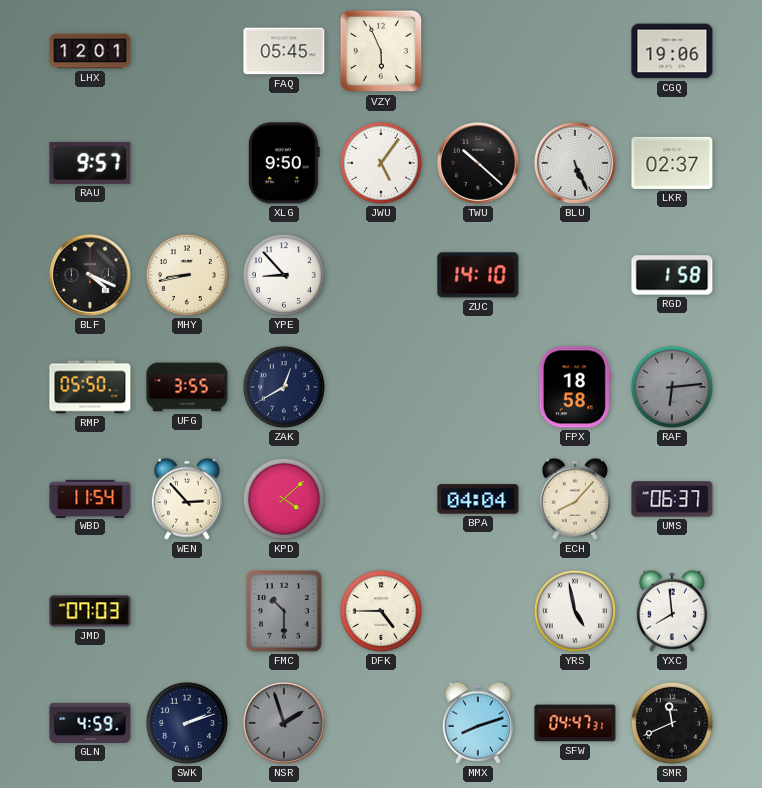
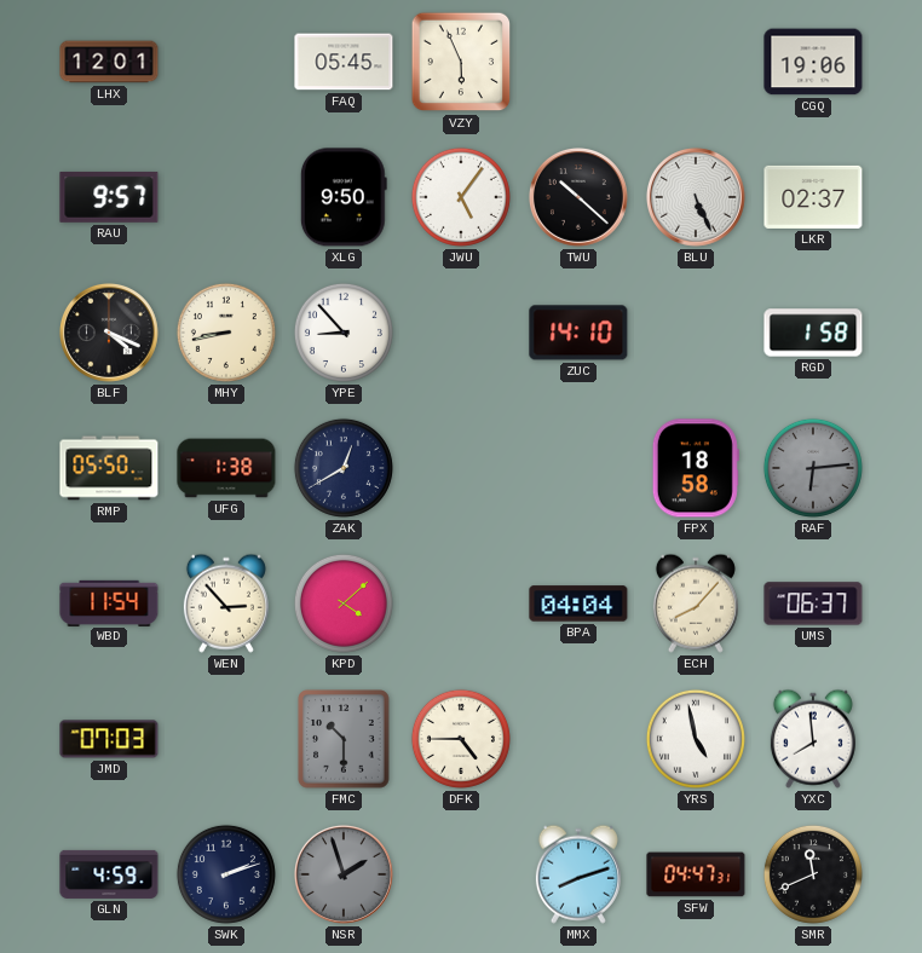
UFG: 3:55 -> 1:38
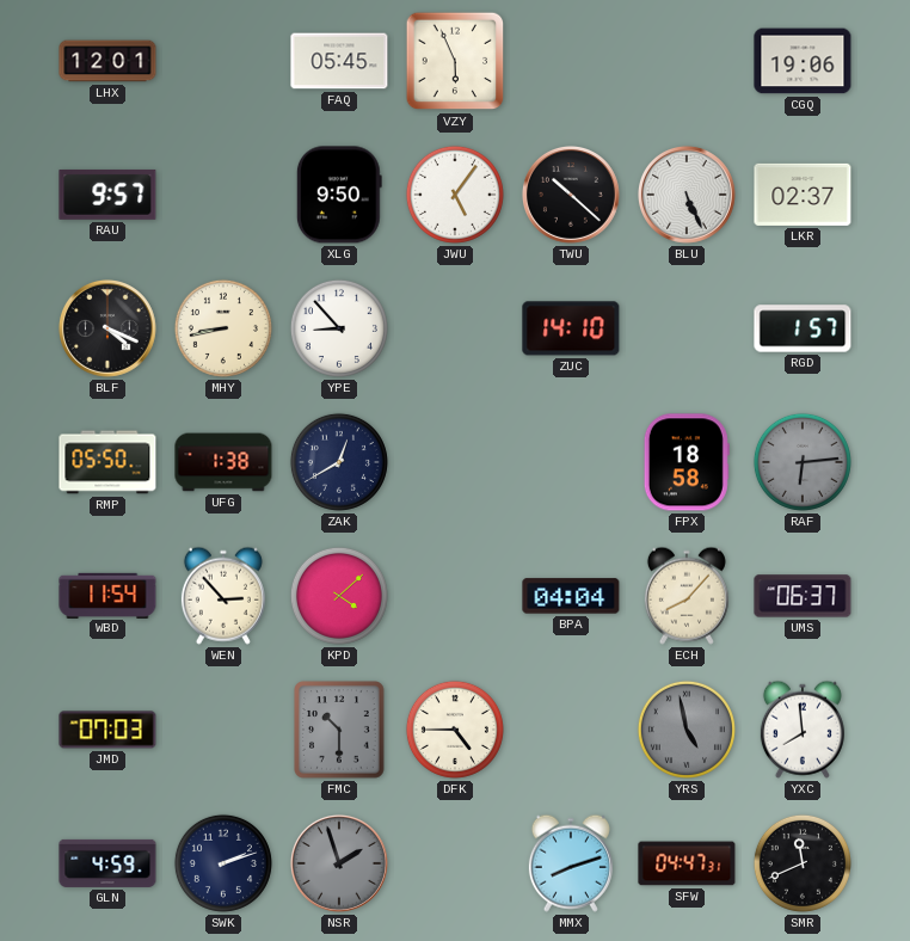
RGD: 1:58 -> 1:57
YRS dial: white -> grey
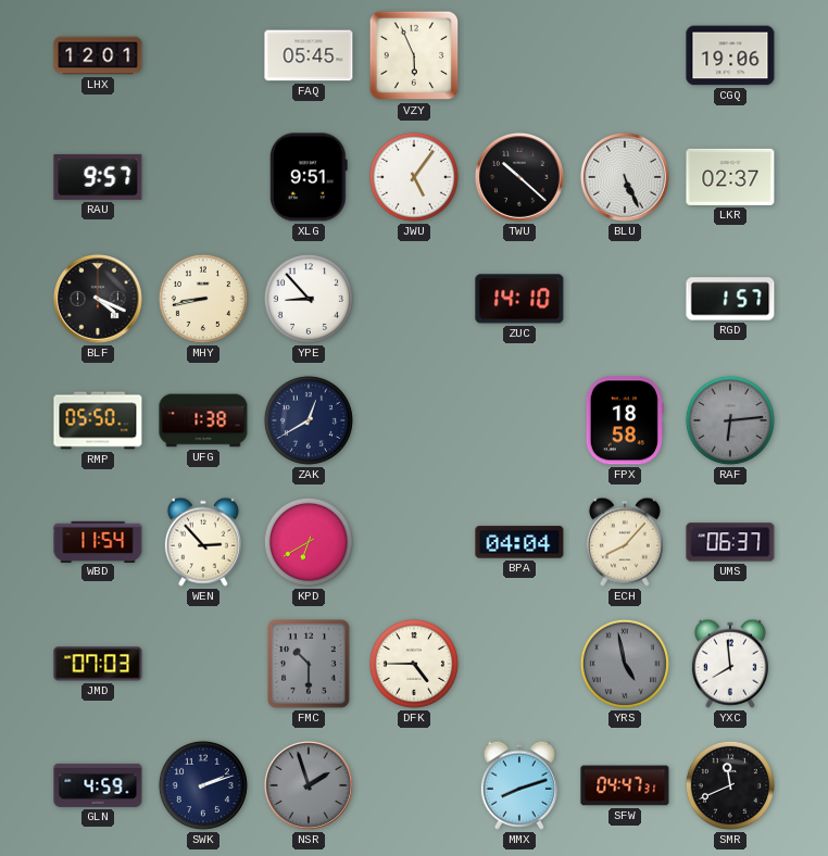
XLG: 9:50 -> 9:51
KPD: 4:08 -> 6:40
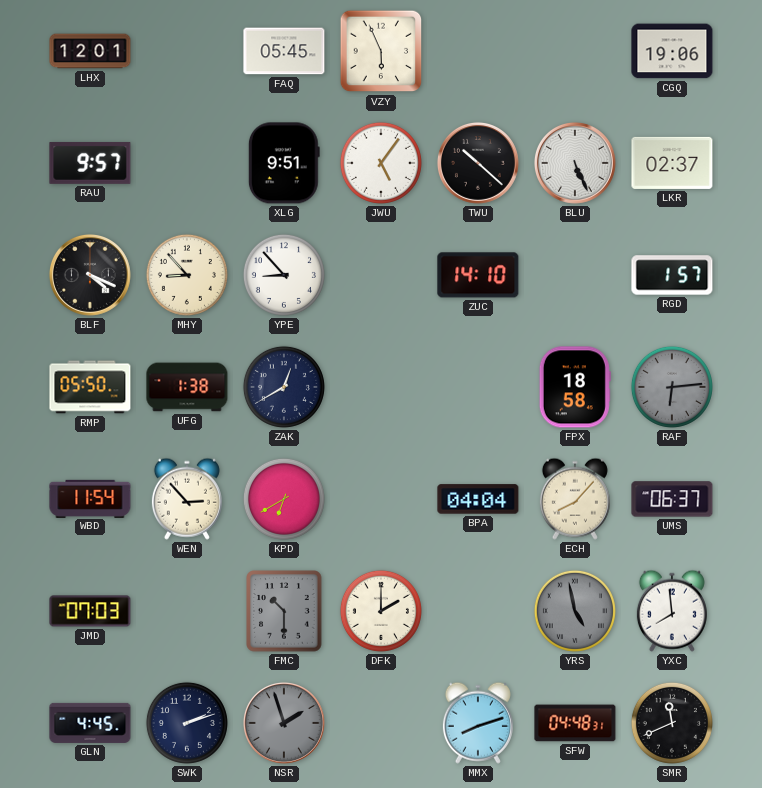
MHY: 8:43 -> 8:53
DFK: 4:45 -> 2:00
GLN: 4:59 -> 4:45
SFW: 04:47 -> 04:48
